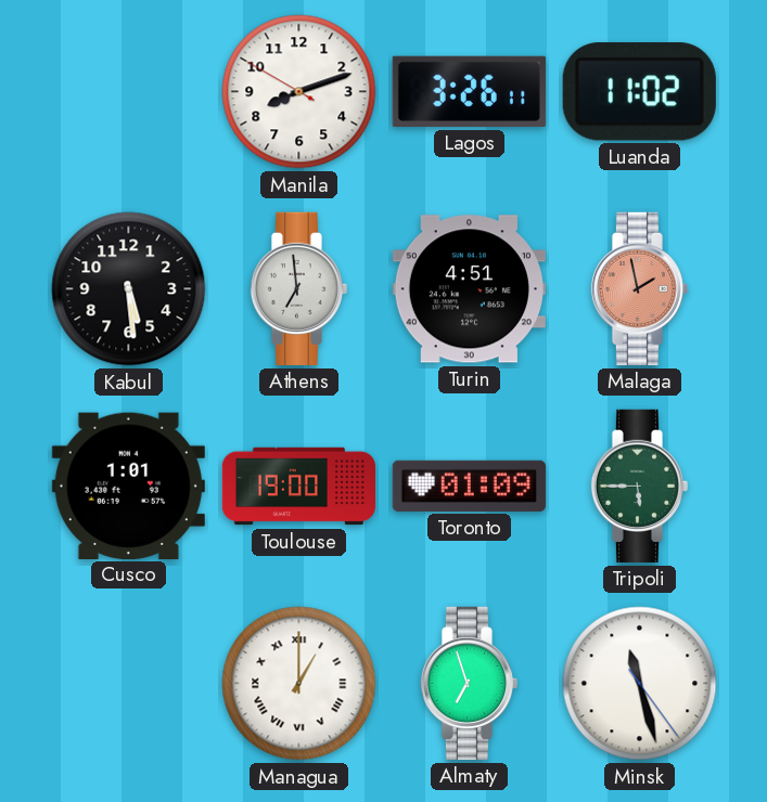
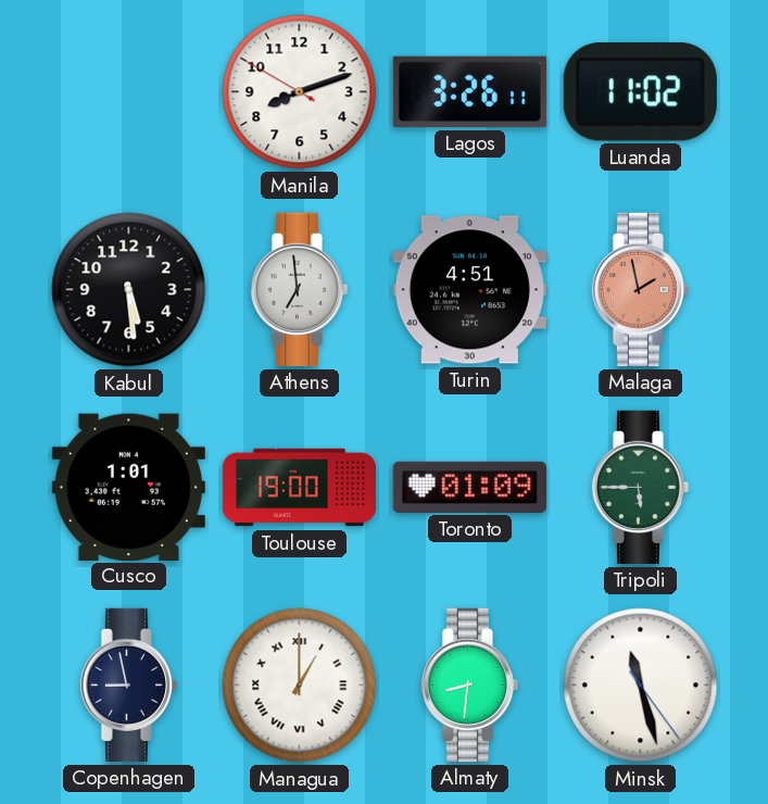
Copenhagen: none -> 8:58
Almaty: 6:57 -> 8:31
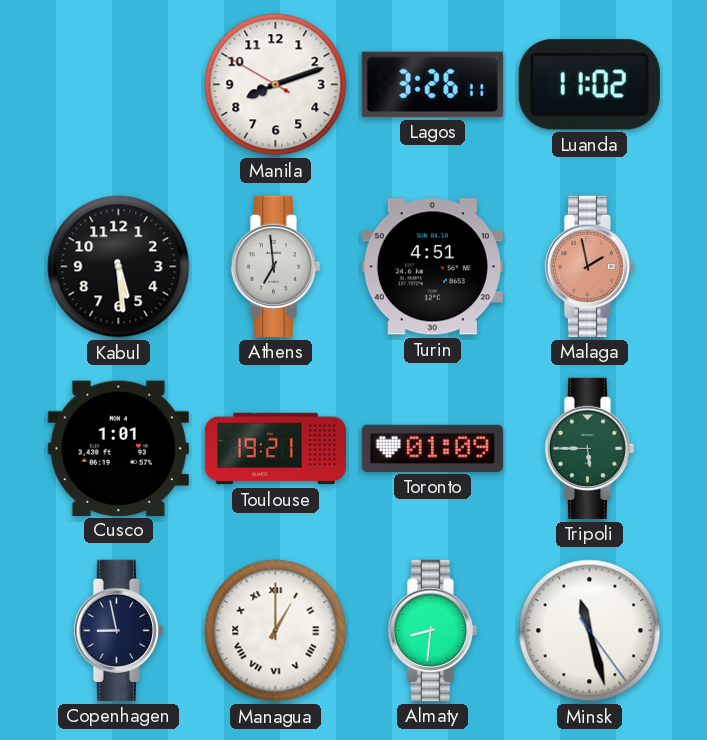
Toulouse: 19:00 -> 19:21
